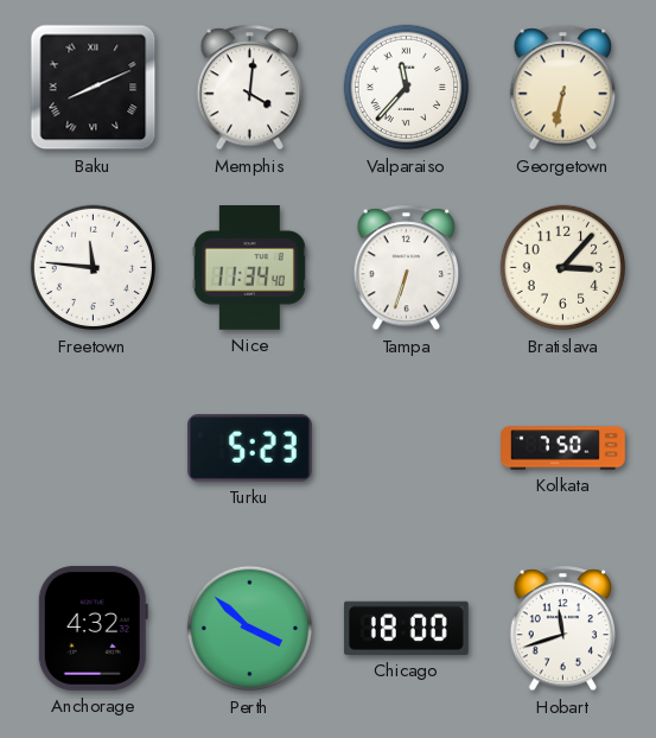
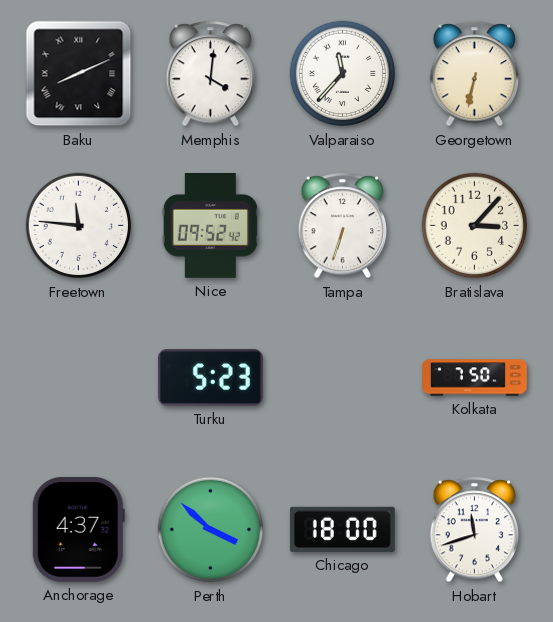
Nice: 11:34 -> 09:52
Anchorage: 4:32 -> 4:37
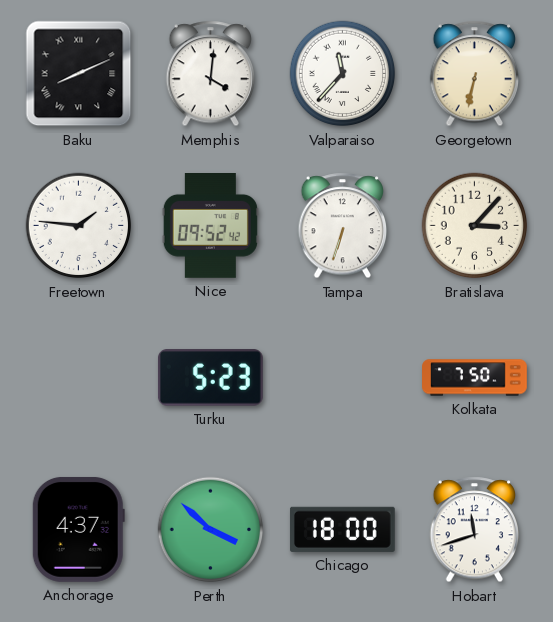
Freetown: 11:46 -> 1:46
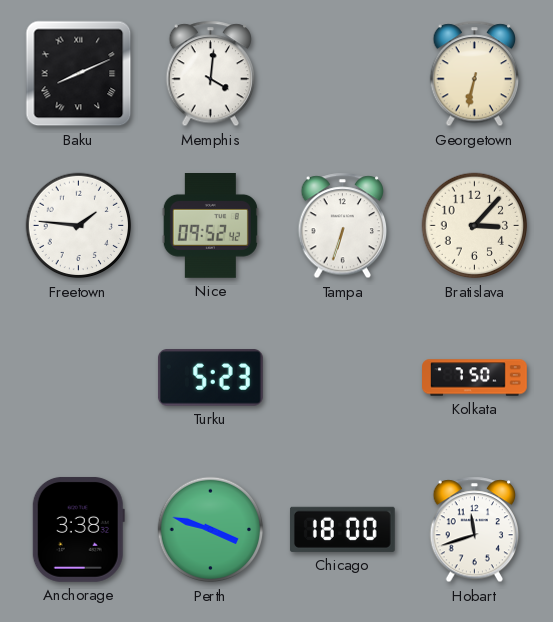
Valparaiso: 11:37 -> none
Anchorage: 4:37 -> 3:38
Perth: 3:52 -> 3:48
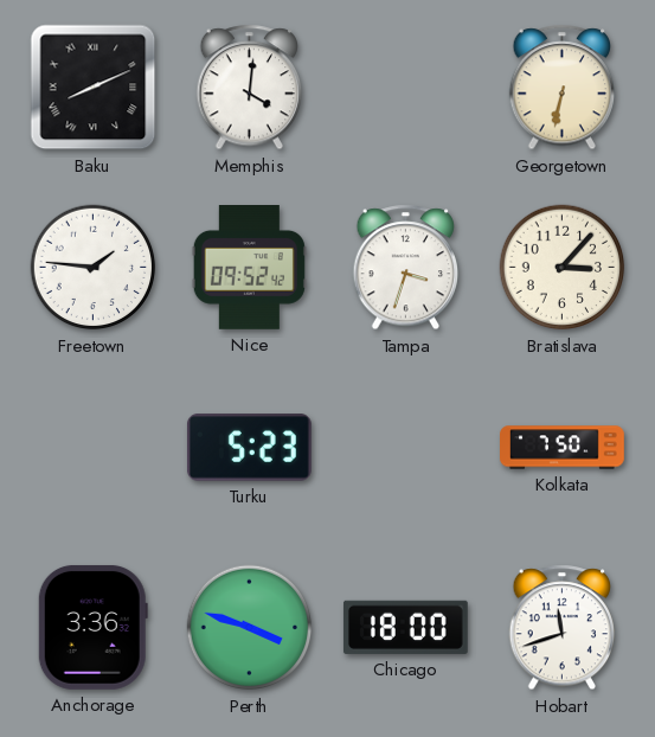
Tampa: 6:33 -> 3:33
Anchorage: 3:38 -> 3:36
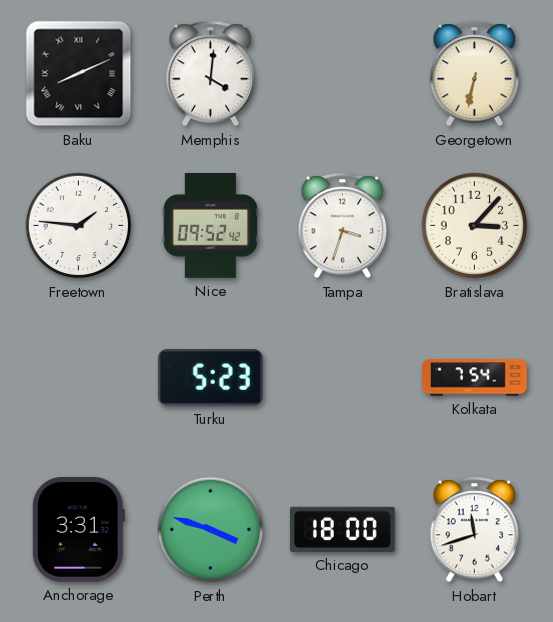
Kolkata: 7:50 -> 7:54
Anchorage: 3:36 -> 3:31
